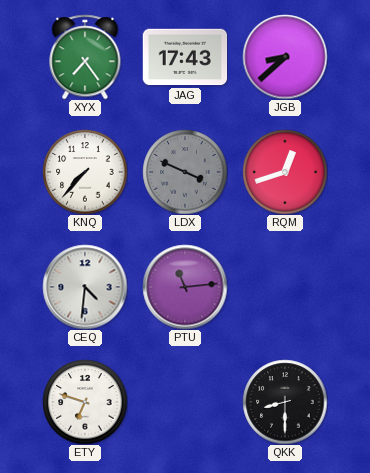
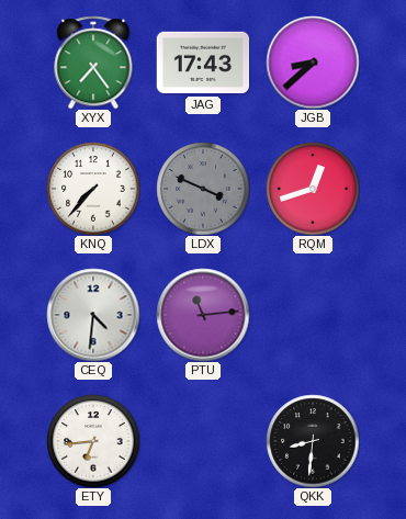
ETY: 6:48 -> 6:44
QKK: 8:30 -> 8:31
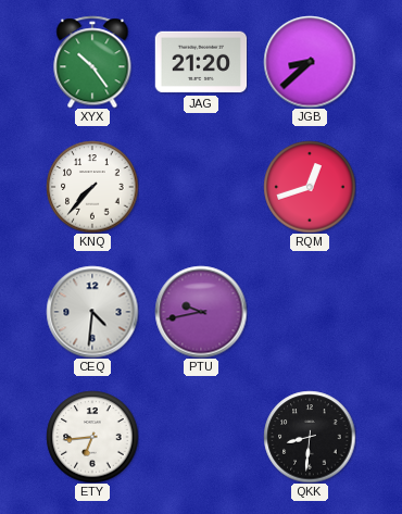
XYX: 7:24 -> 10:24
JAG: 17:43 -> 21:20
LDX: 3:49 -> none
PTU: 11:14 -> 9:43
